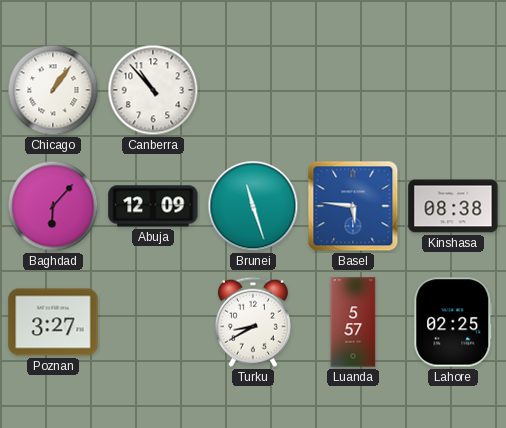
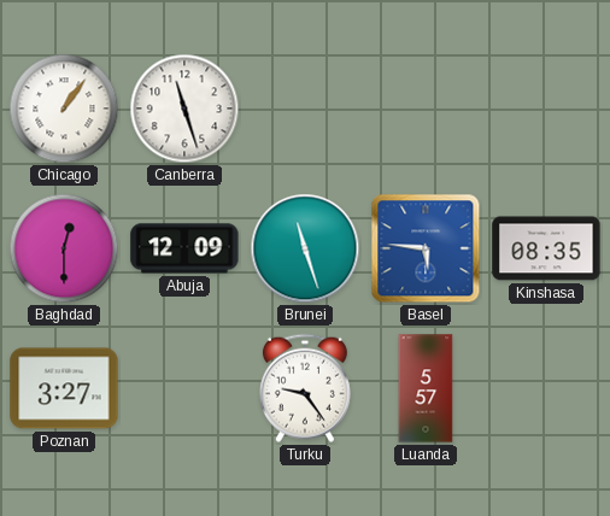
Canberra: 10:53 -> 11:27
Baghdad: 6:07 -> 12:30
Kinshasa: 08:38 -> 08:35
Turku: 8:40 -> 9:24
Lahore: 02:25 -> none
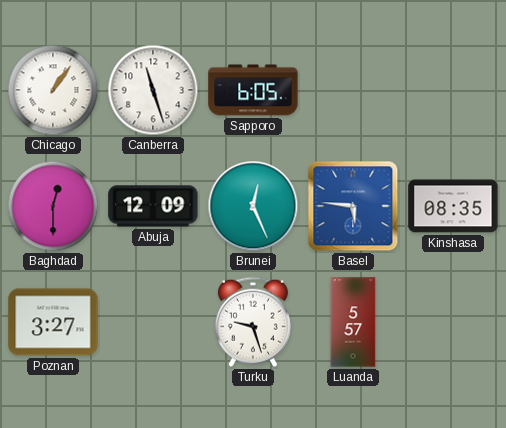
Sapporo: none -> 6:05
Brunei: 11:27 -> 12:26
Turku: 9:24 -> 9:27
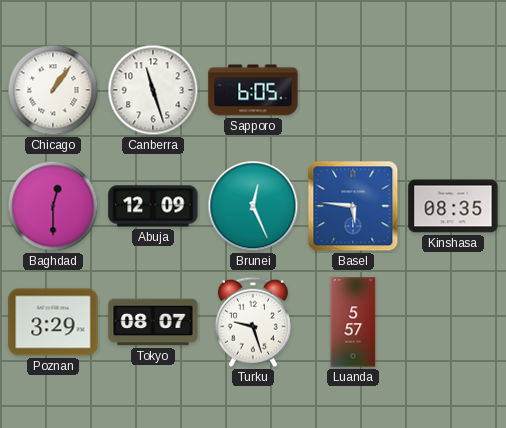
Poznan: 3:27 -> 3:29
Tokyo: none -> 08:07
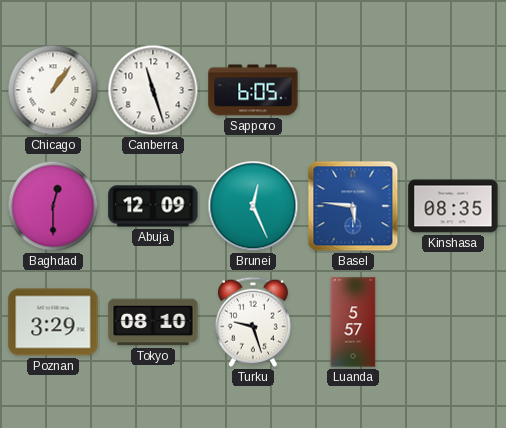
Tokyo: 08:07 -> 08:10
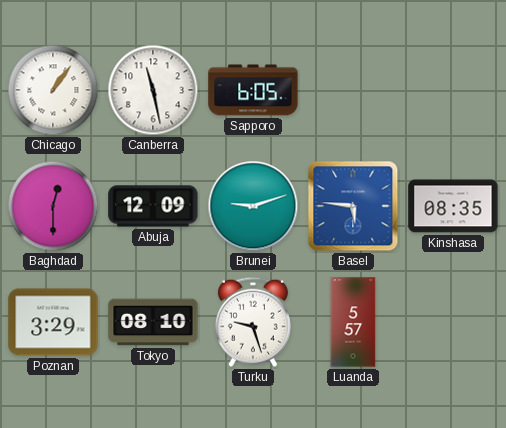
Canberra: 11:27 -> 11:28
Brunei: 12:26 -> 9:12
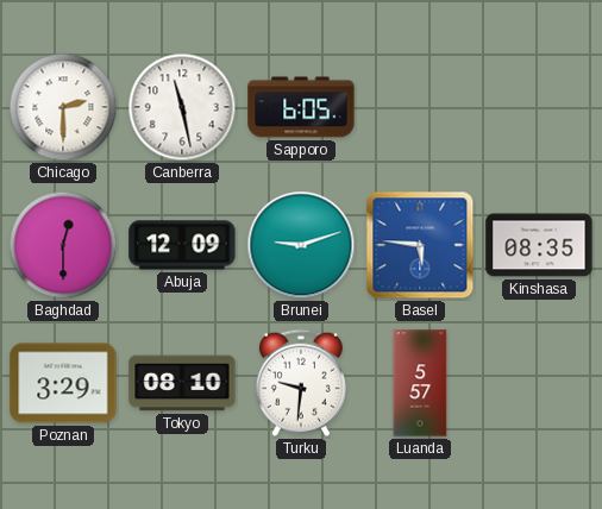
Chicago: 1:06 -> 2:30
Turku: 9:27 -> 9:31
